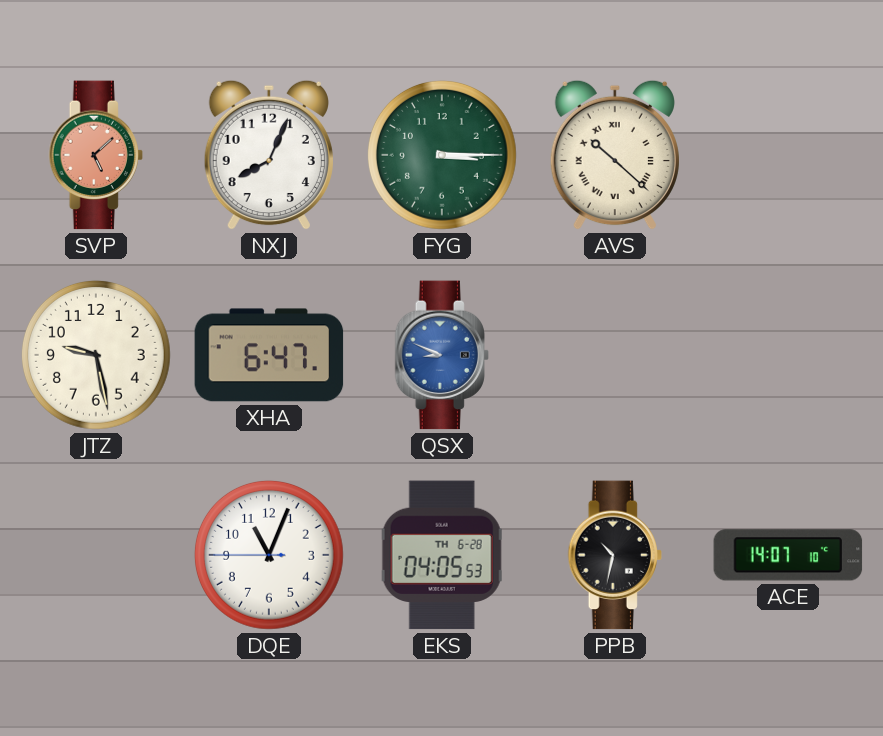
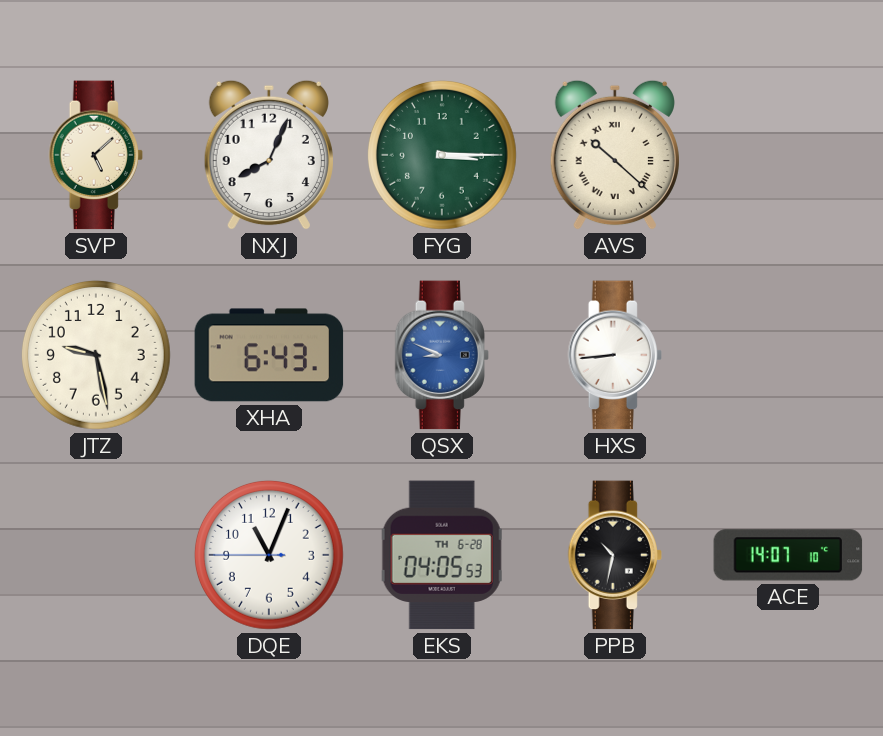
SVP dial: salmon -> cream
XHA: 6:47 -> 6:43
HXS: none -> 8:44
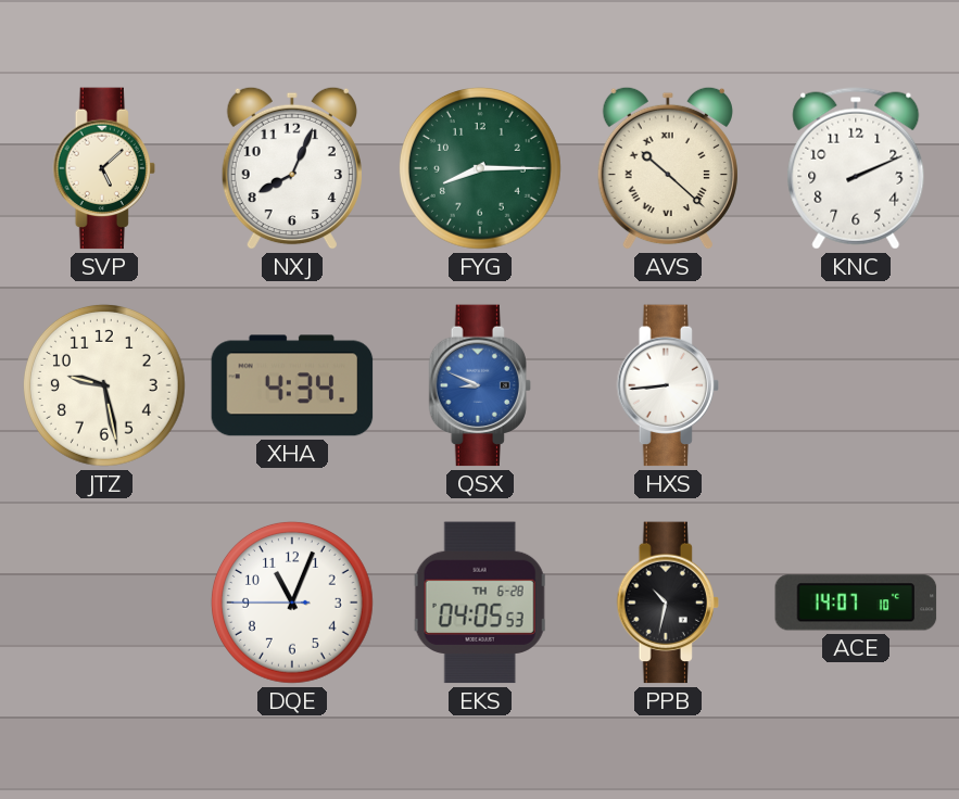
FYG: 3:15 -> 8:15
KNC: none -> 2:11
XHA: 6:43 -> 4:34
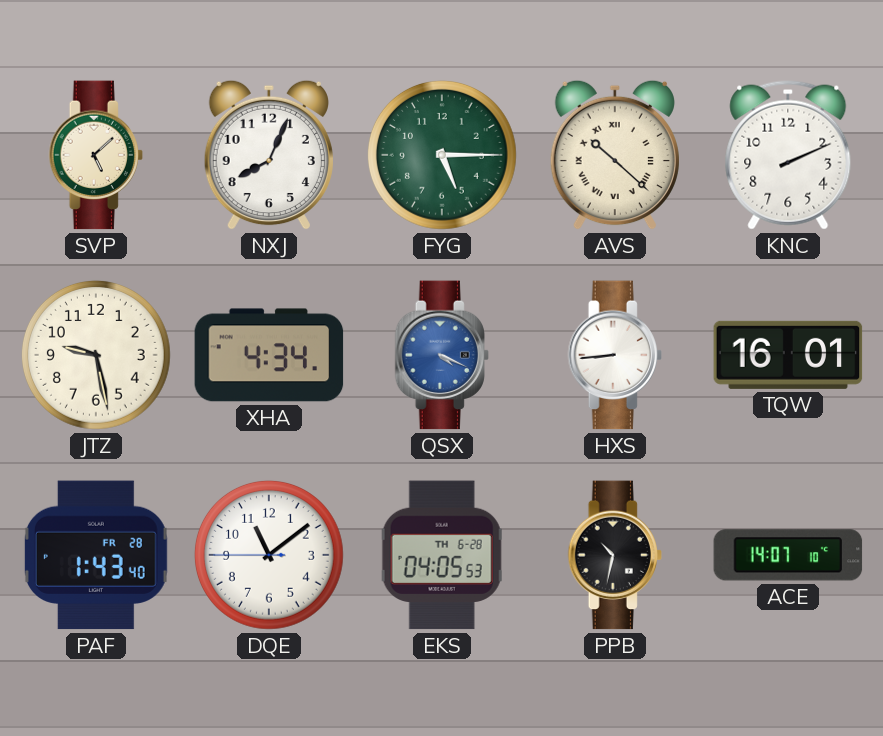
FYG: 8:15 -> 5:15
QSX: 8:49 -> 4:19
TQW: none -> 16:01
PAF: none -> 1:43
DQE: 11:03 -> 11:08
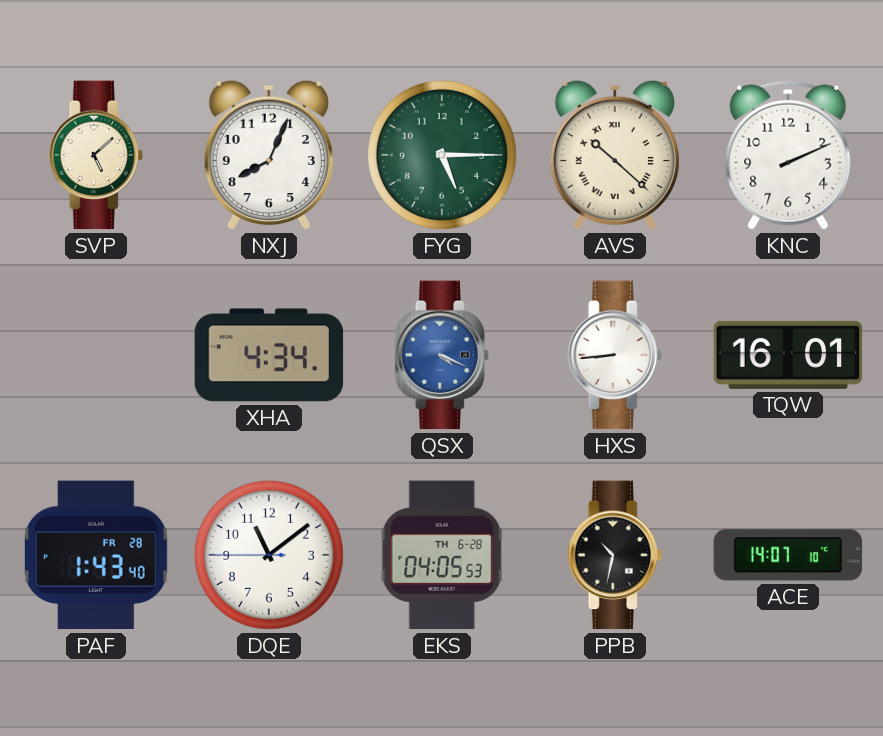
JTZ: 9:28 -> none
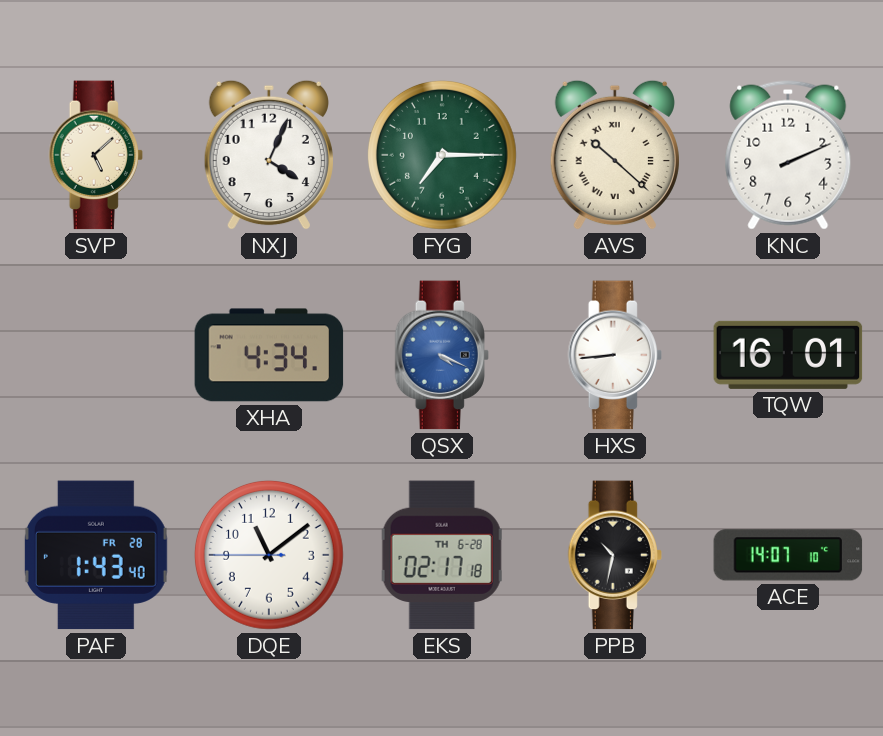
NXJ: 8:04 -> 4:04
FYG: 5:15 -> 7:15
EKS: 04:05 -> 02:17
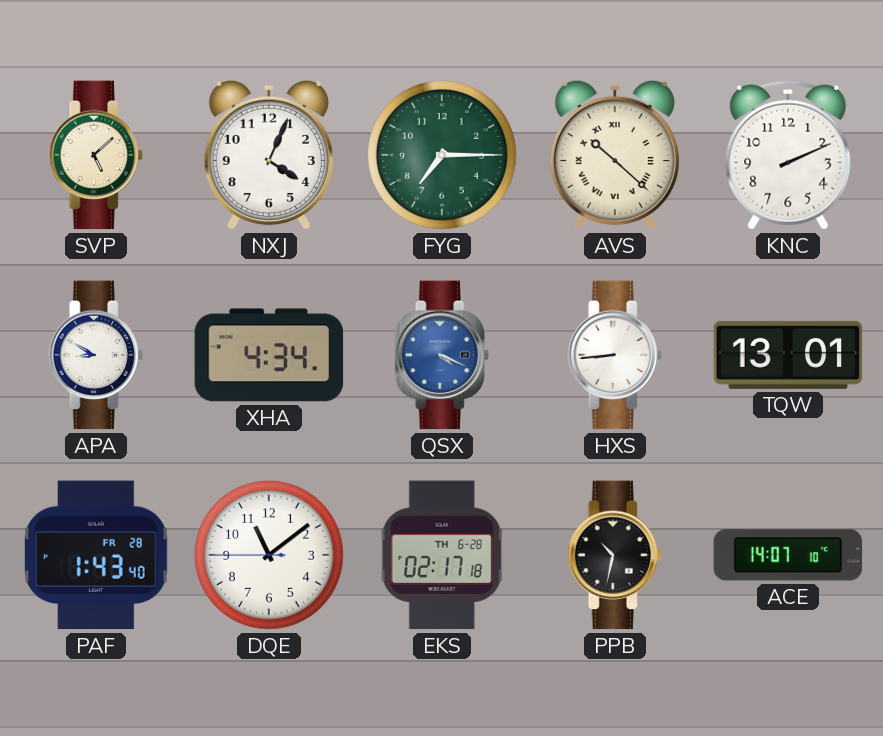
APA: none -> 8:50
TQW: 16:01 -> 13:01
